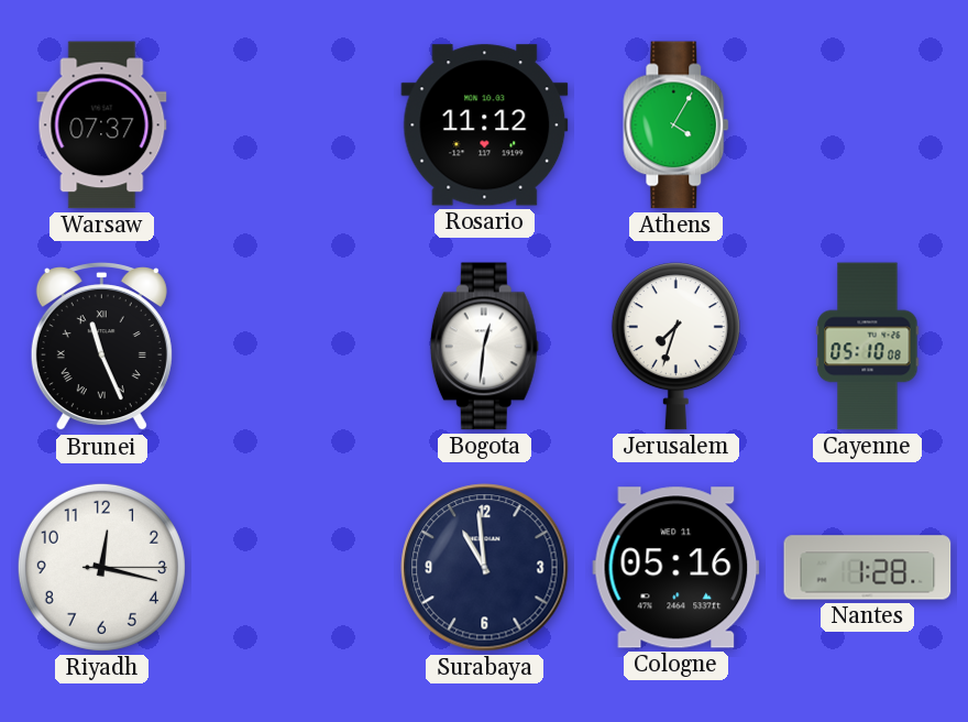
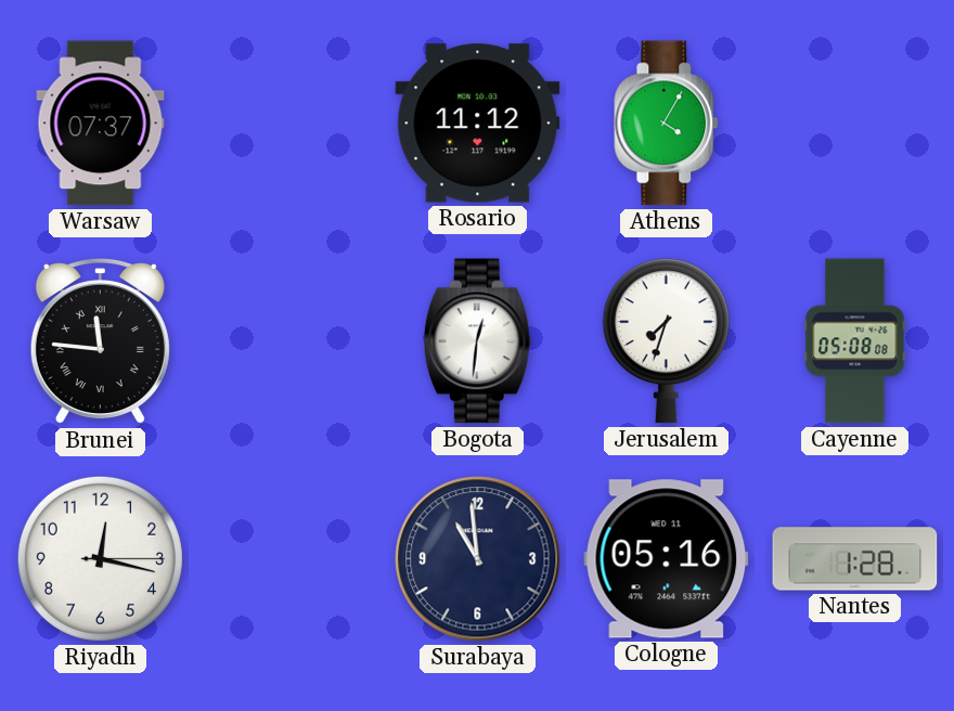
Brunei: 11:26 -> 11:46
Cayenne: 05:10 -> 05:08
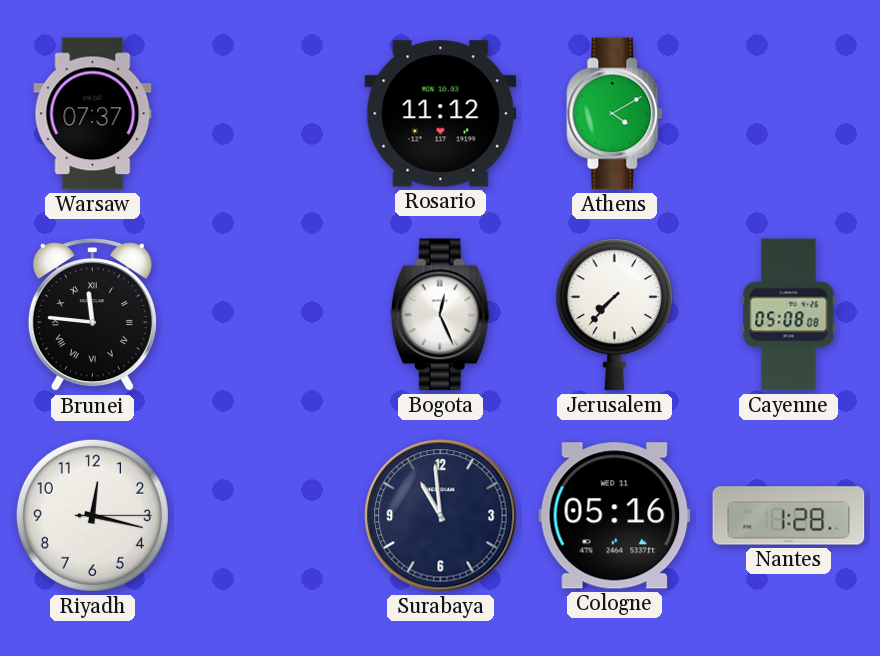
Athens: 4:05 -> 4:10
Bogota: 12:31 -> 12:26
Jerusalem: 7:33 -> 7:37
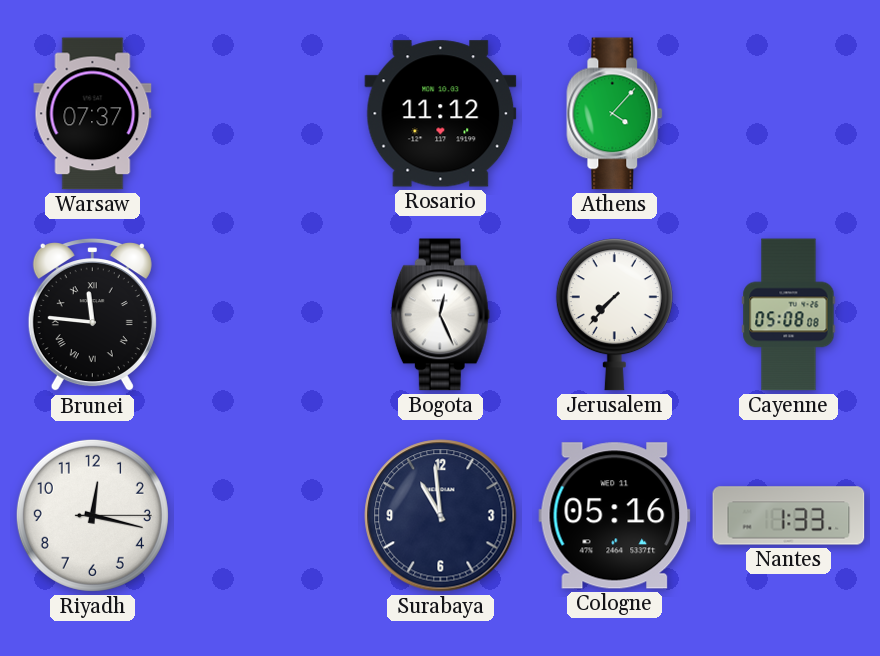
Athens: 4:10 -> 4:07
Nantes: 1:28 -> 1:33
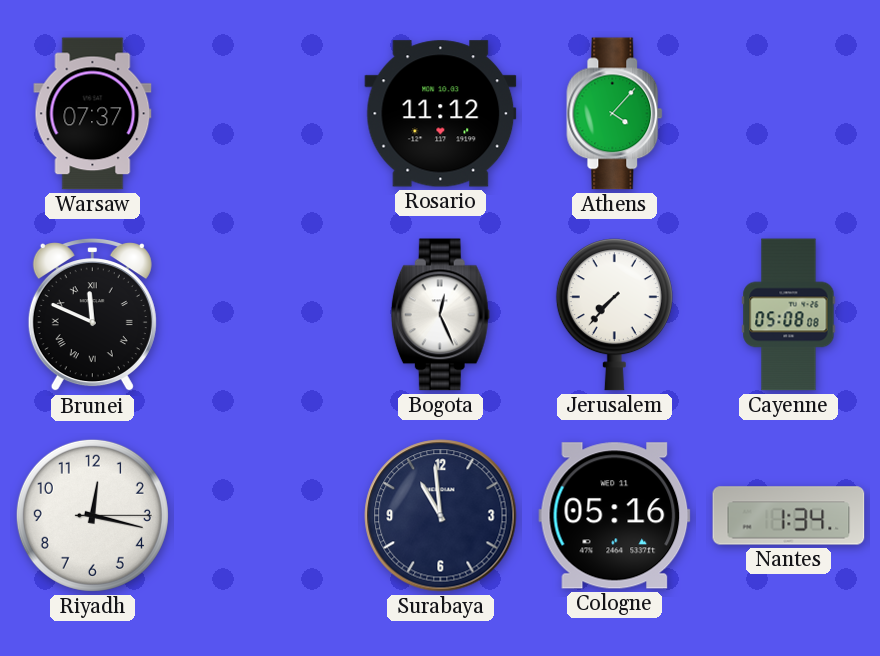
Brunei: 11:46 -> 11:49
Nantes: 1:33 -> 1:34
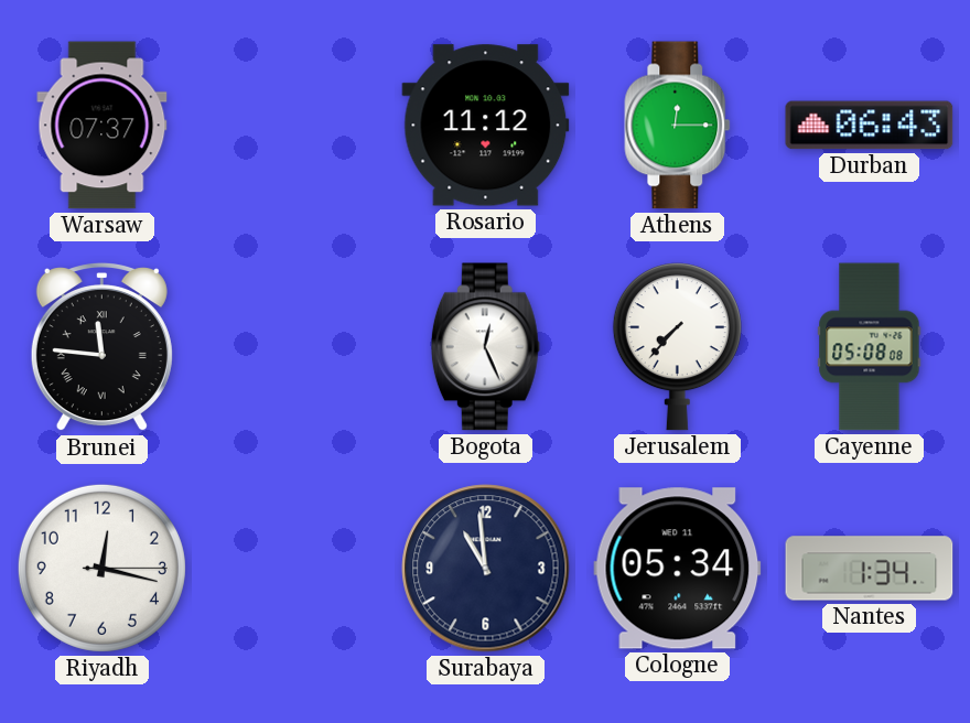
Athens: 4:07 -> 12:15
Durban: none -> 06:43
Brunei: 11:49 -> 11:46
Cologne: 05:16 -> 05:34
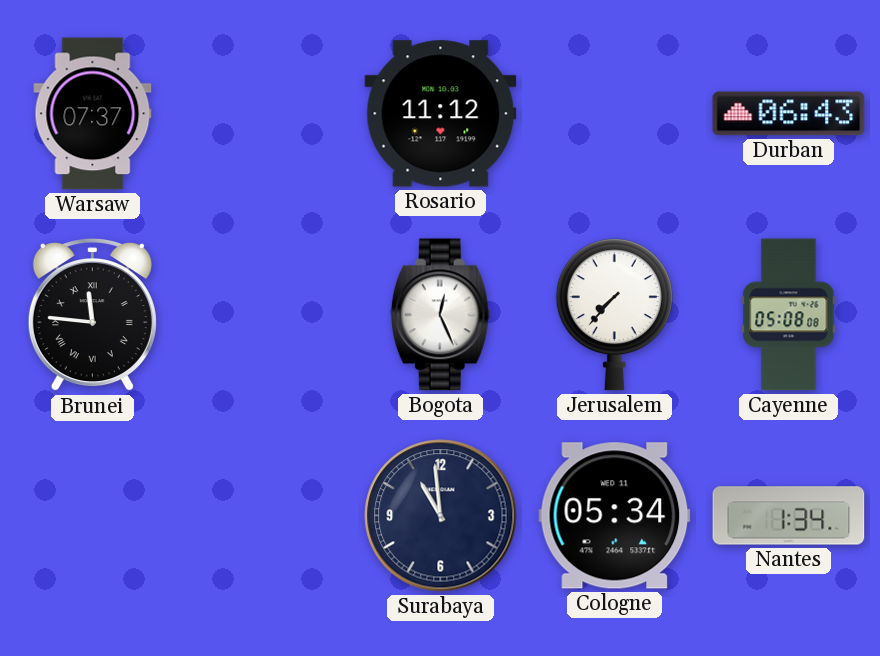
Athens: 12:15 -> none
Riyadh: 12:17 -> none
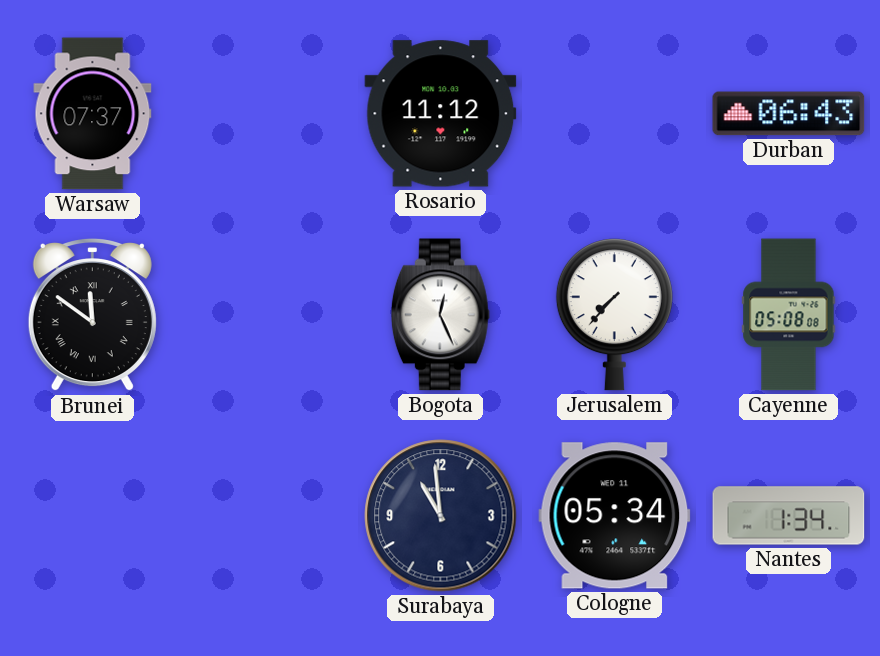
Brunei: 11:46 -> 11:51
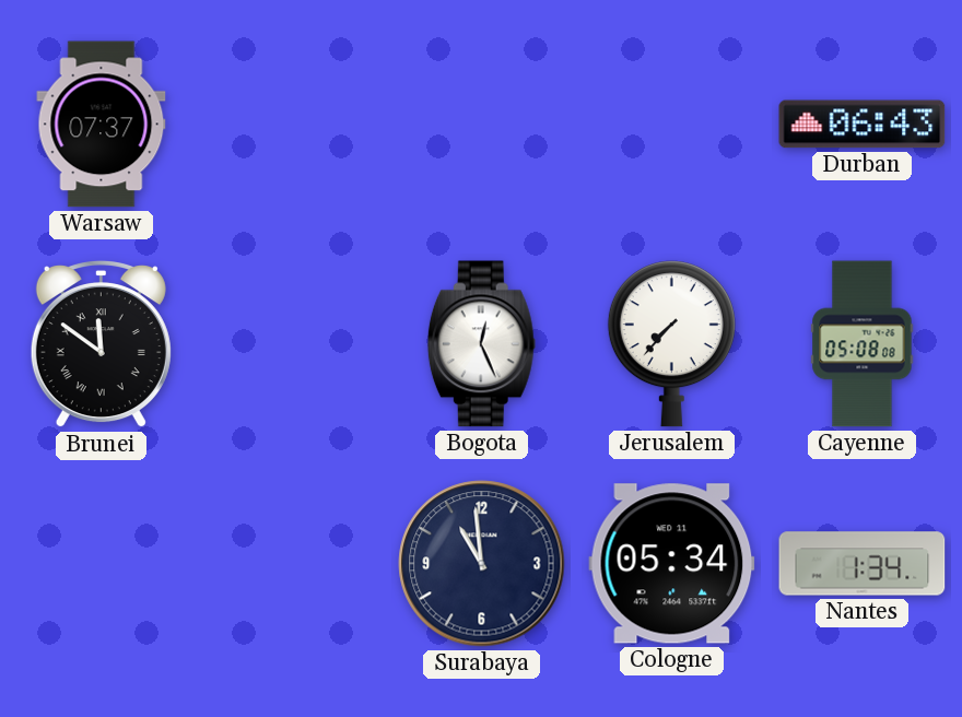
Rosario: 11:12 -> none
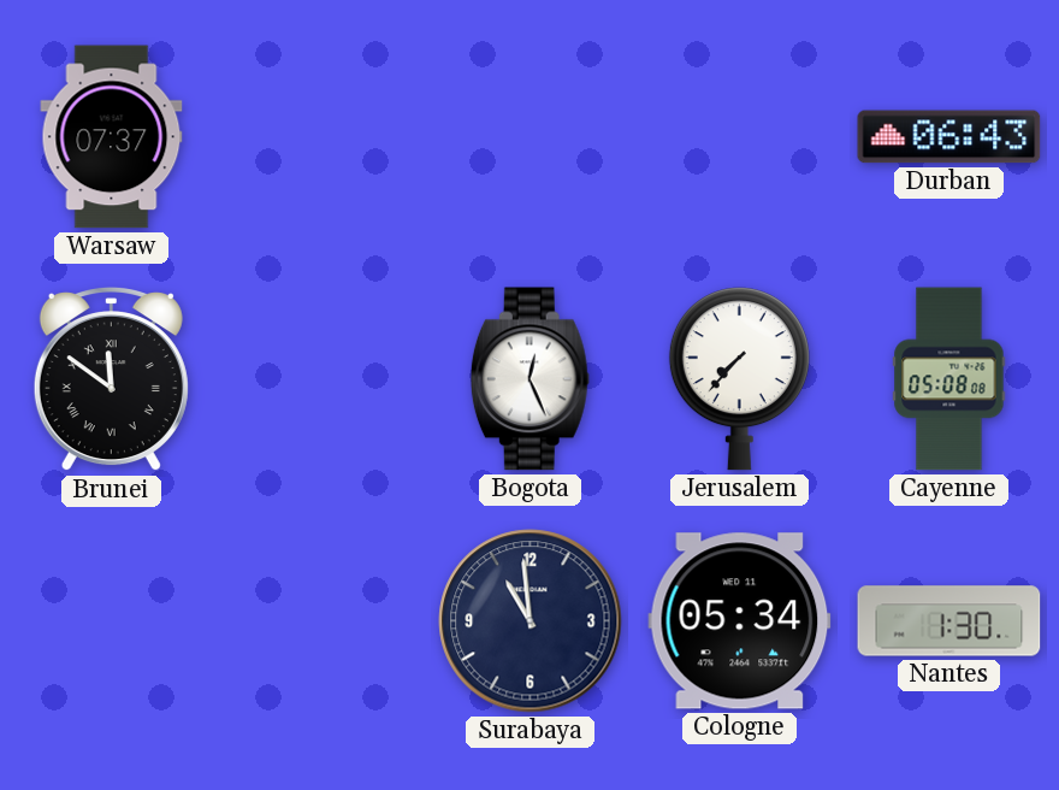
Nantes: 1:34 -> 1:30
